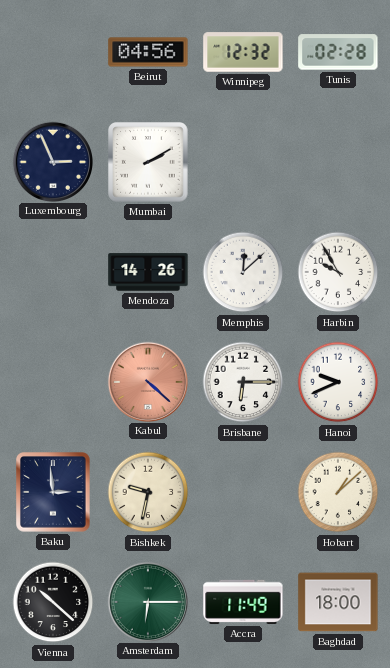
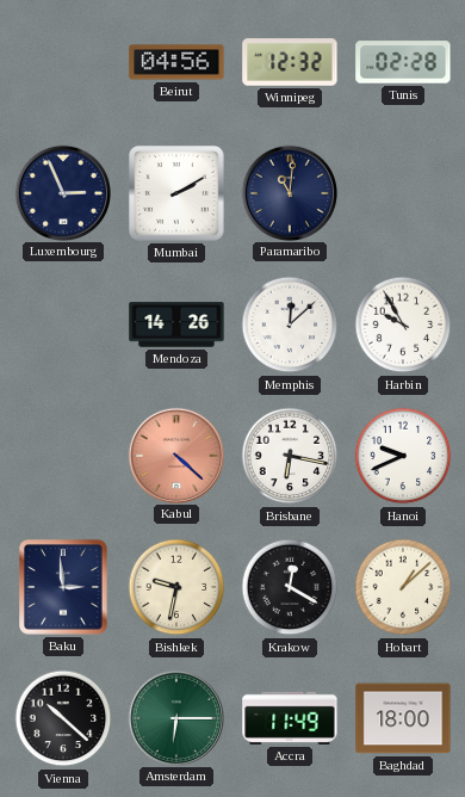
Paramaribo: none -> 11:01
Brisbane: 6:15 -> 6:17
Krakow: none -> 12:20
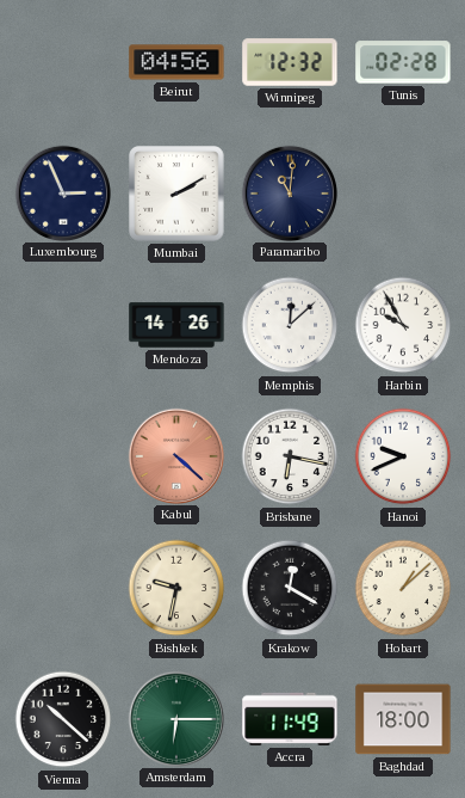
Baku: 2:59 -> none
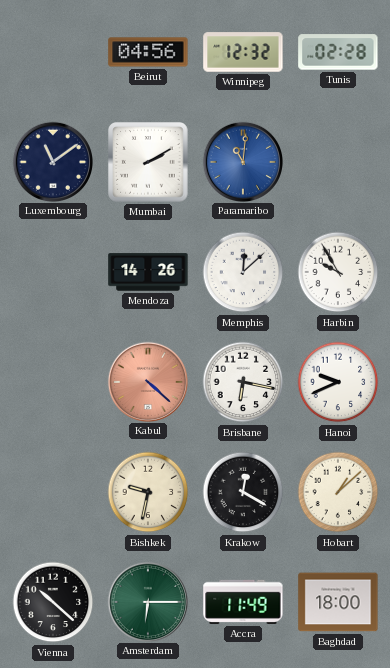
Luxembourg: 2:56 -> 11:09
Paramaribo dial: navy -> blue
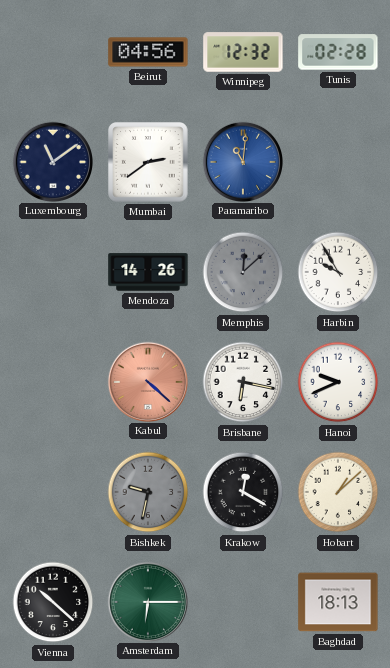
Mumbai: 2:10 -> 2:39
Memphis dial: white -> grey
Bishkek dial: cream -> grey
Accra: 11:49 -> none
Baghdad: 18:00 -> 18:13
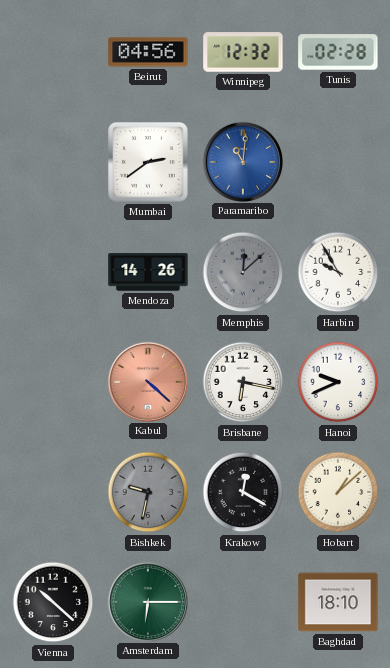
Luxembourg: 11:09 -> none
Baghdad: 18:13 -> 18:10
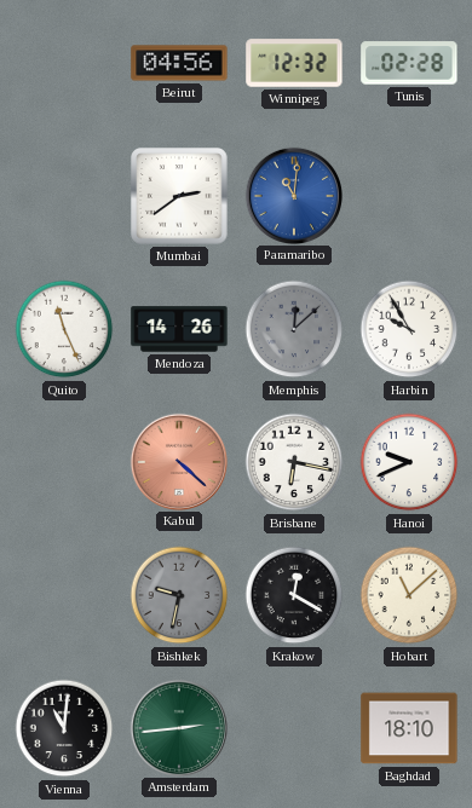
Quito: none -> 11:26
Hobart: 1:08 -> 11:08
Vienna: 10:22 -> 11:01
Amsterdam: 6:15 -> 2:44
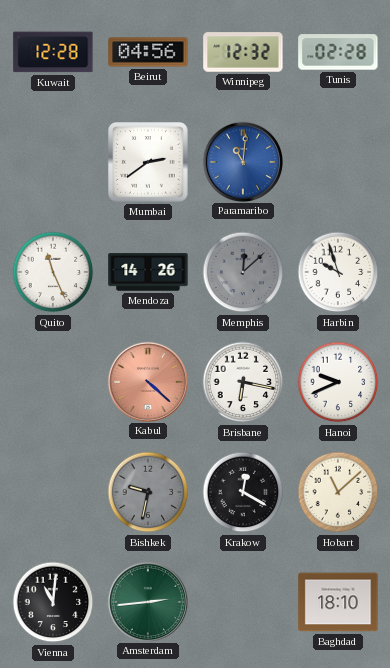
Kuwait: none -> 12:28
Harbin: 9:55 -> 9:57
